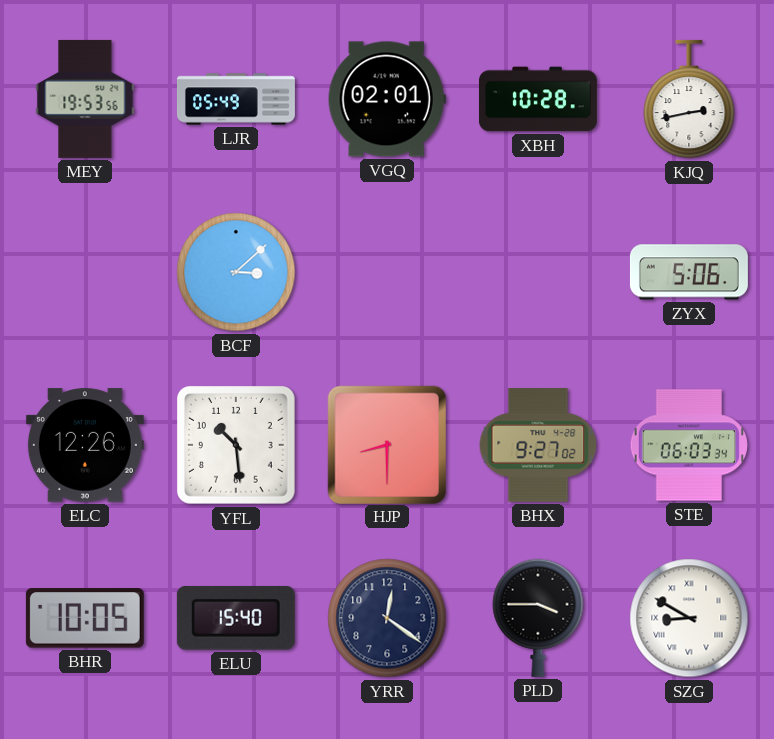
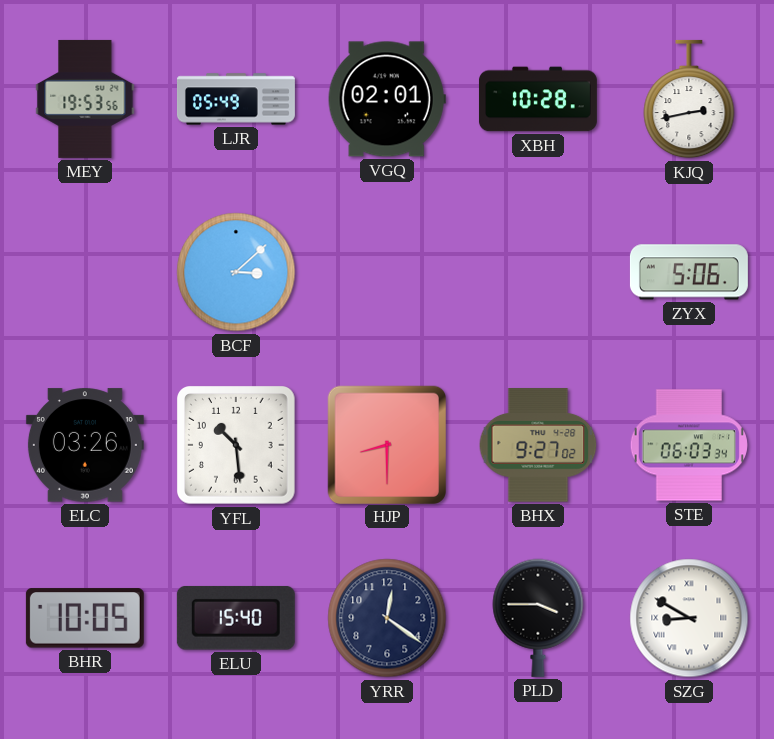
ELC: 12:26 -> 03:26
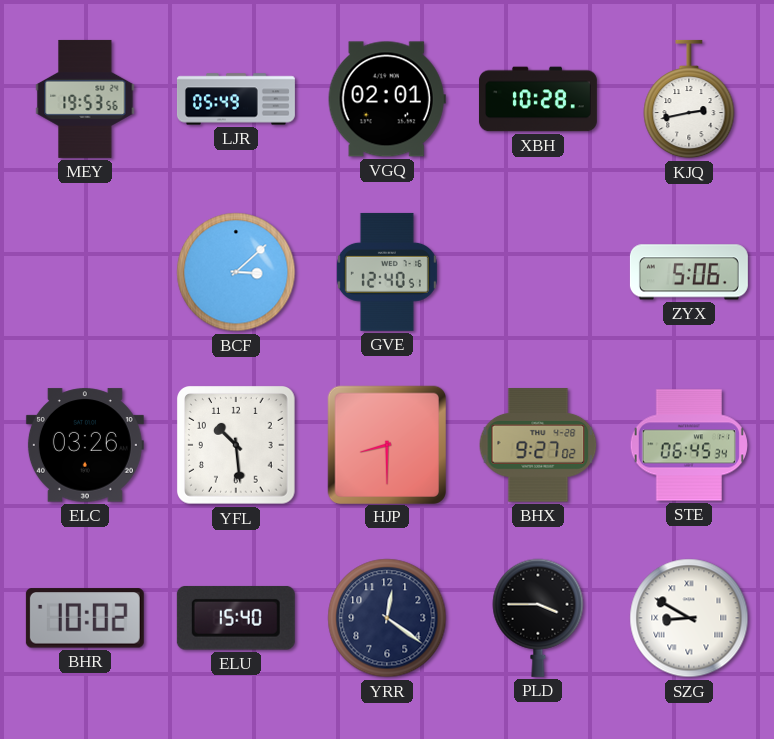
GVE: none -> 12:40
STE: 06:03 -> 06:45
BHR: 10:05 -> 10:02
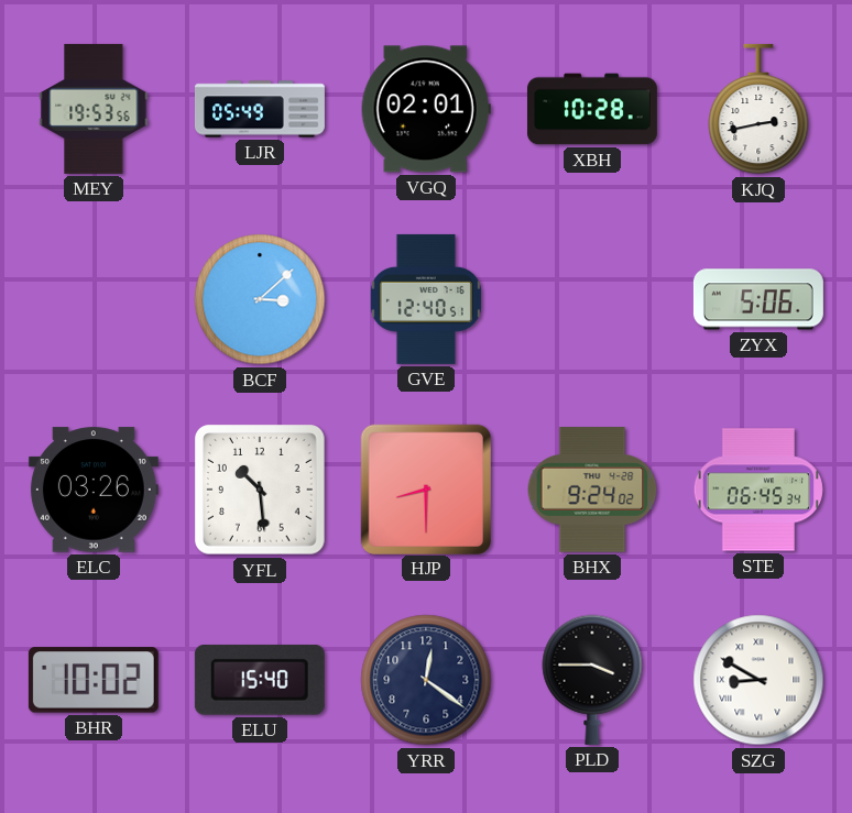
BHX: 9:27 -> 9:24
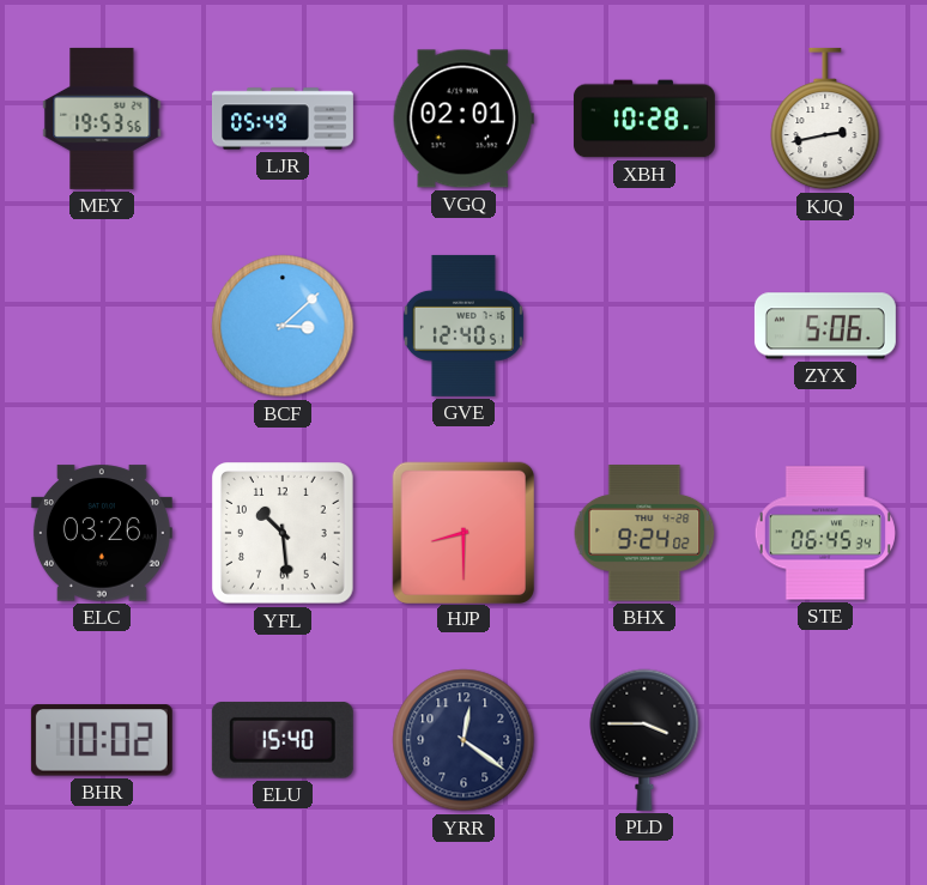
SZG: 8:50 -> none
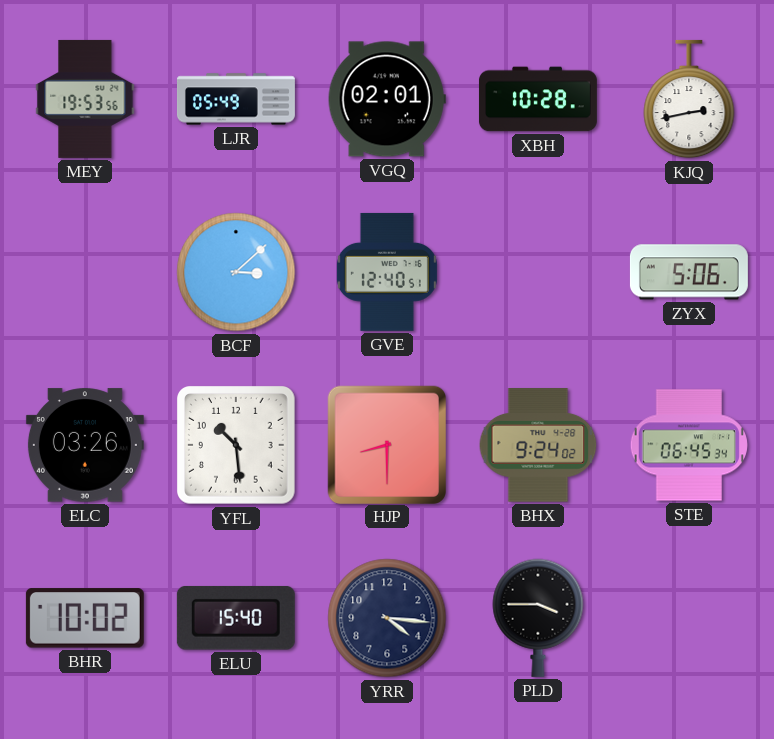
YRR: 12:21 -> 4:16
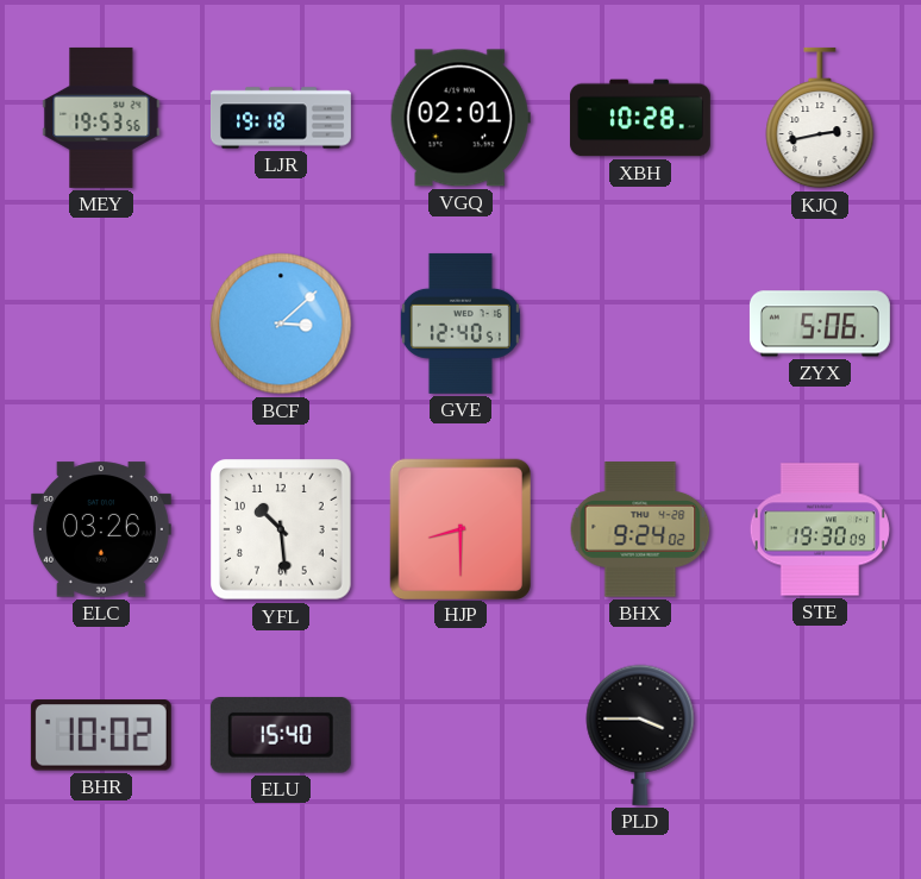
LJR: 05:49 -> 19:18
STE: 06:45 -> 19:30
YRR: 4:16 -> none
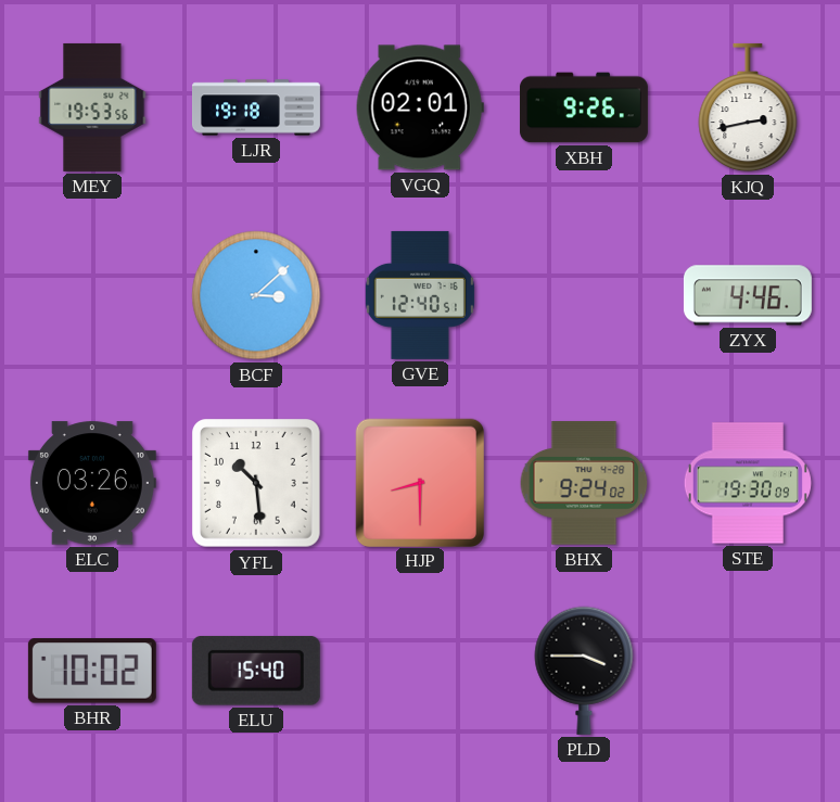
XBH: 10:28 -> 9:26
ZYX: 5:06 -> 4:46
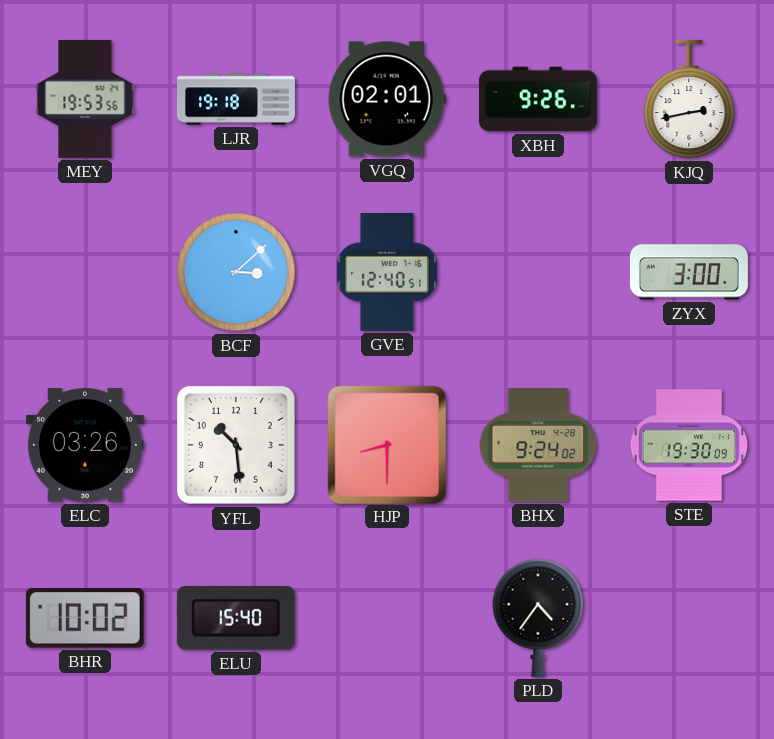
ZYX: 4:46 -> 3:00
PLD: 3:45 -> 4:36
